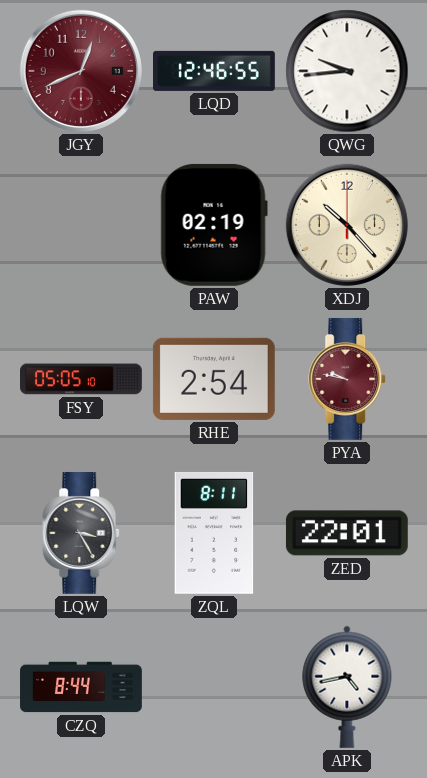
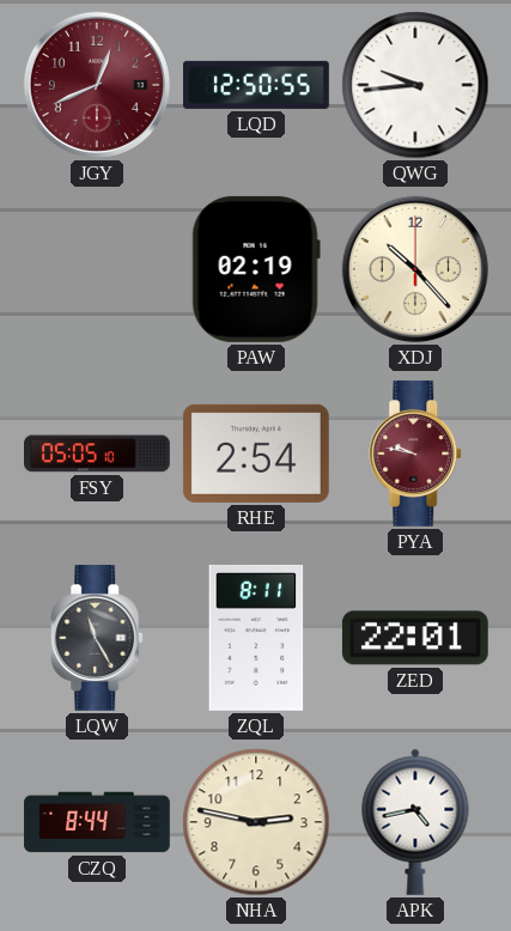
LQD: 12:46 -> 12:50
LQW: 3:25 -> 11:25
NHA: none -> 2:47
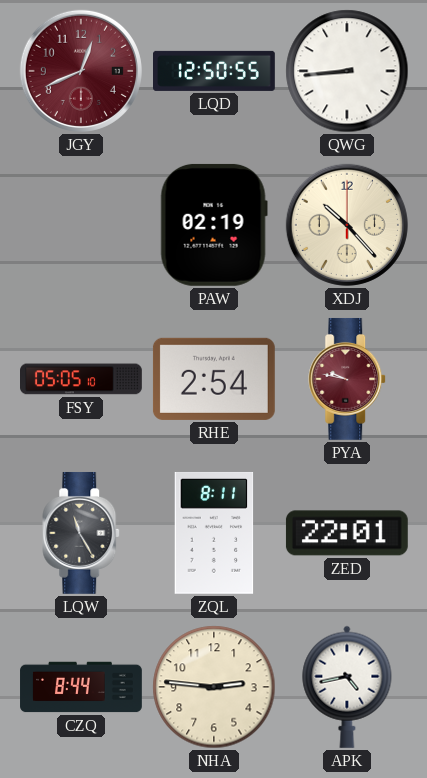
QWG: 9:44 -> 8:44
NHA: 2:47 -> 2:46
